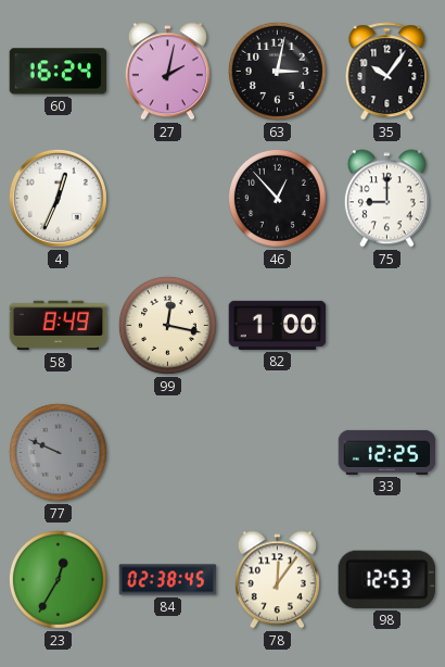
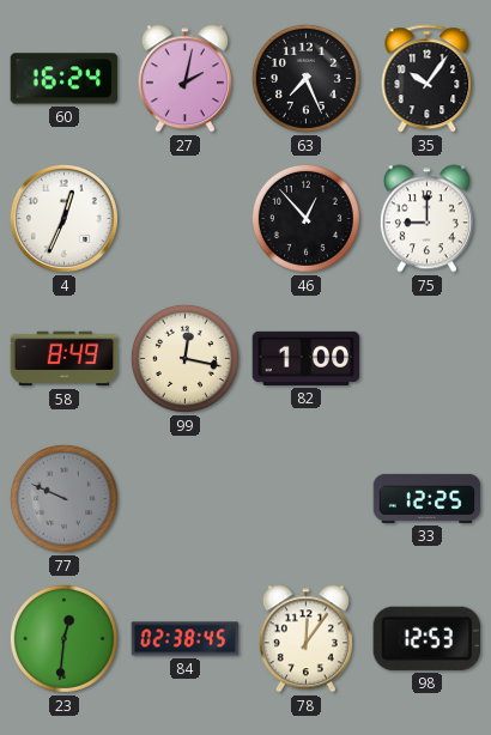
63: 3:02 -> 7:26
23: 12:35 -> 12:31
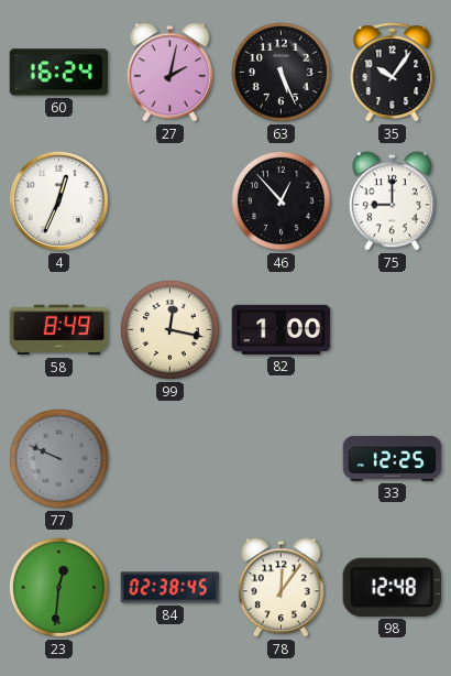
63: 7:26 -> 5:26
98: 12:53 -> 12:48
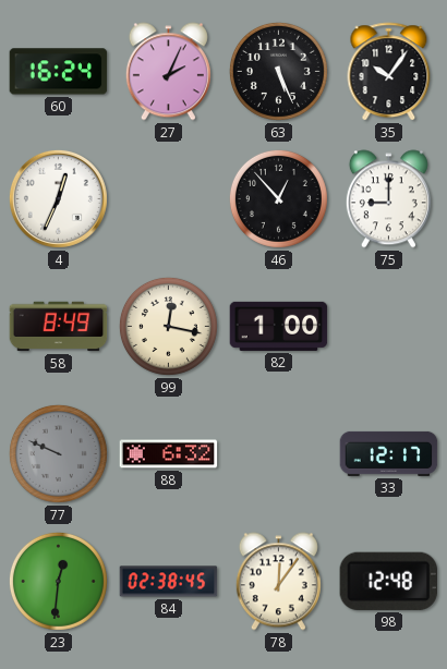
27: 2:02 -> 2:04
88: none -> 6:32
33: 12:25 -> 12:17
